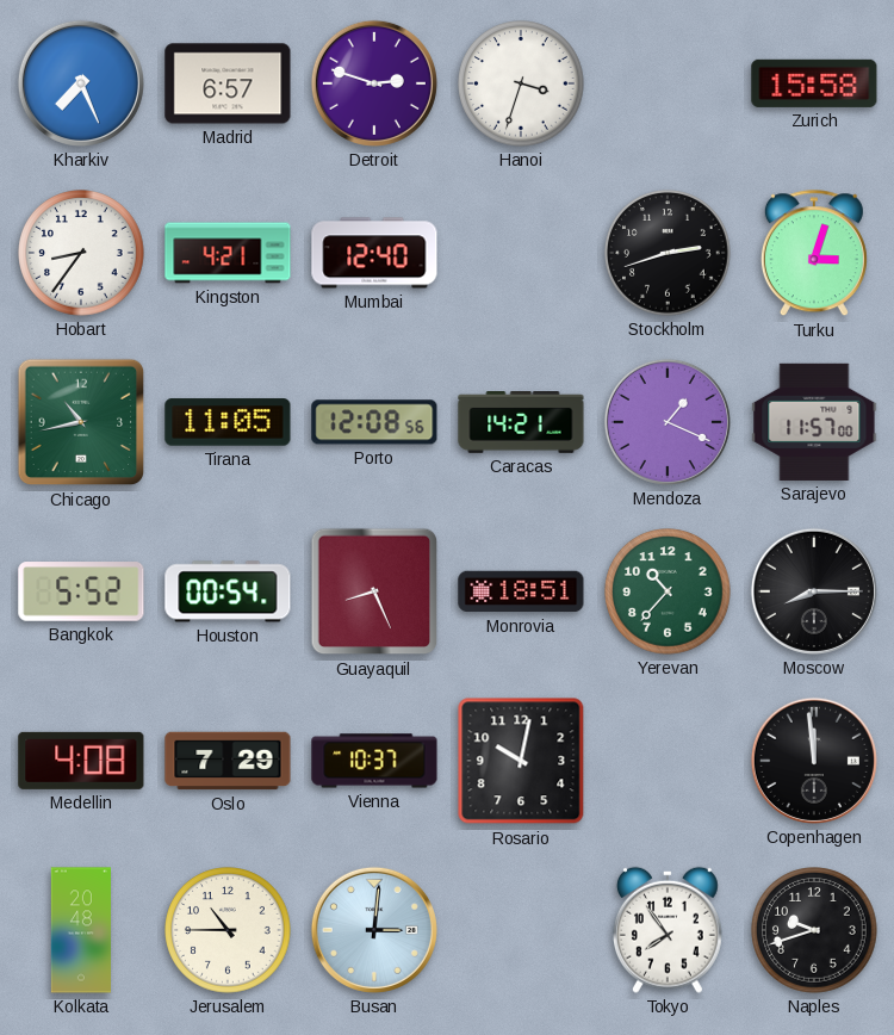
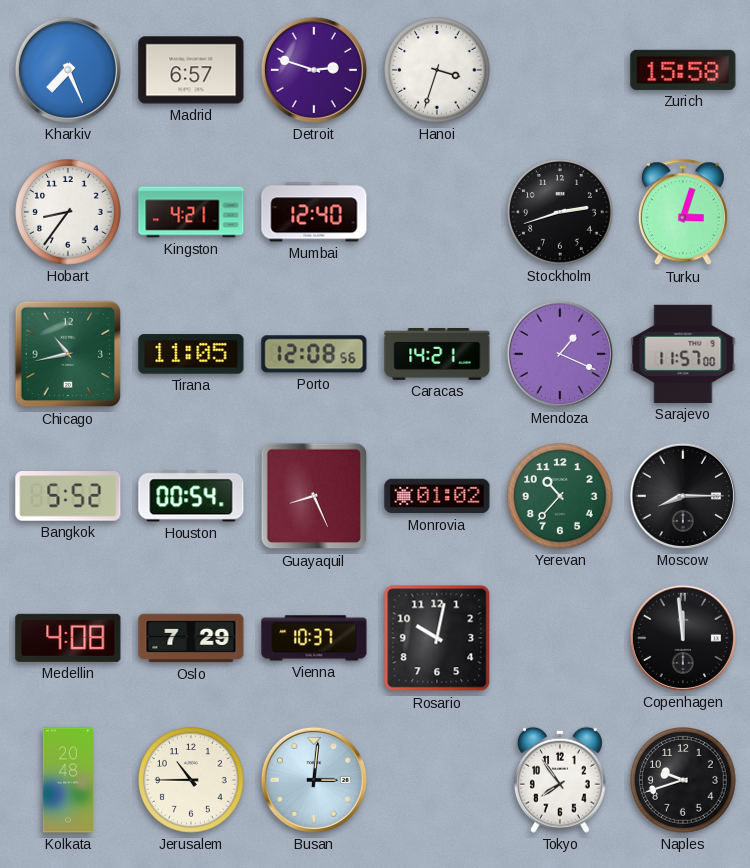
Monrovia: 18:51 -> 01:02
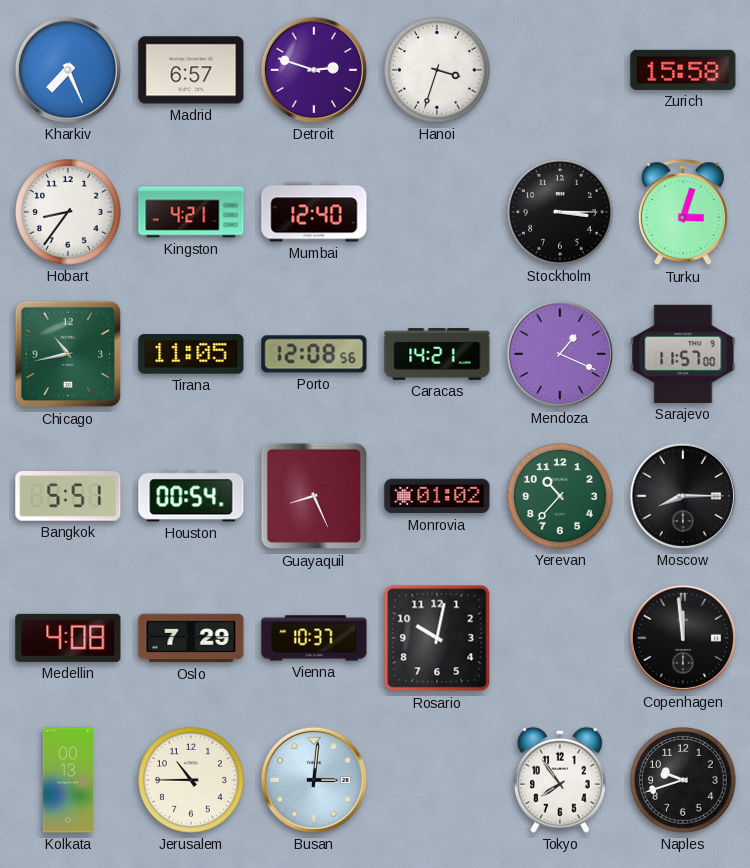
Stockholm: 2:42 -> 3:15
Bangkok: 5:52 -> 5:51
Kolkata: 20:48 -> 00:13
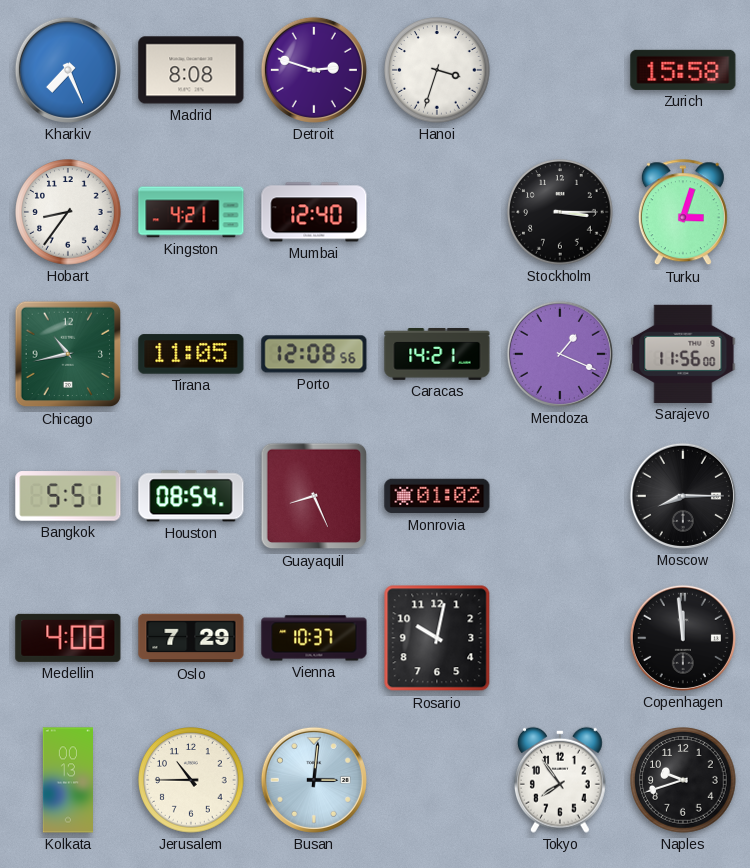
Madrid: 6:57 -> 8:08
Sarajevo: 11:57 -> 11:56
Houston: 00:54 -> 08:54
Yerevan: 10:37 -> none
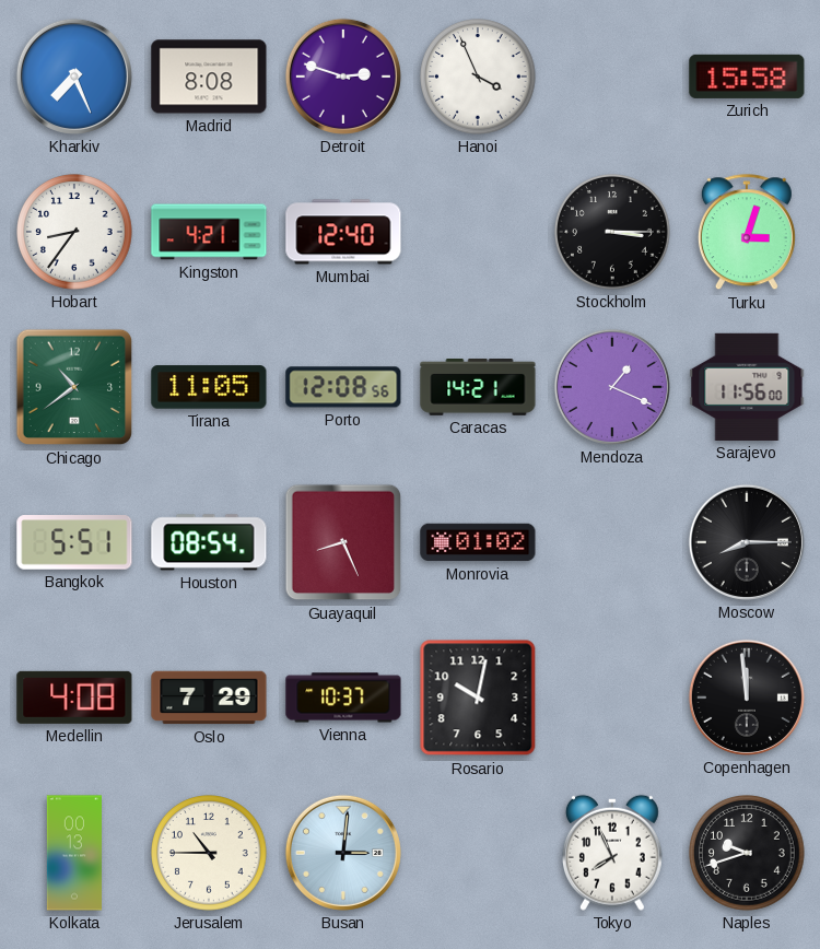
Hanoi: 3:33 -> 3:56
Chicago: 10:43 -> 10:39
Tokyo: 7:54 -> 7:56
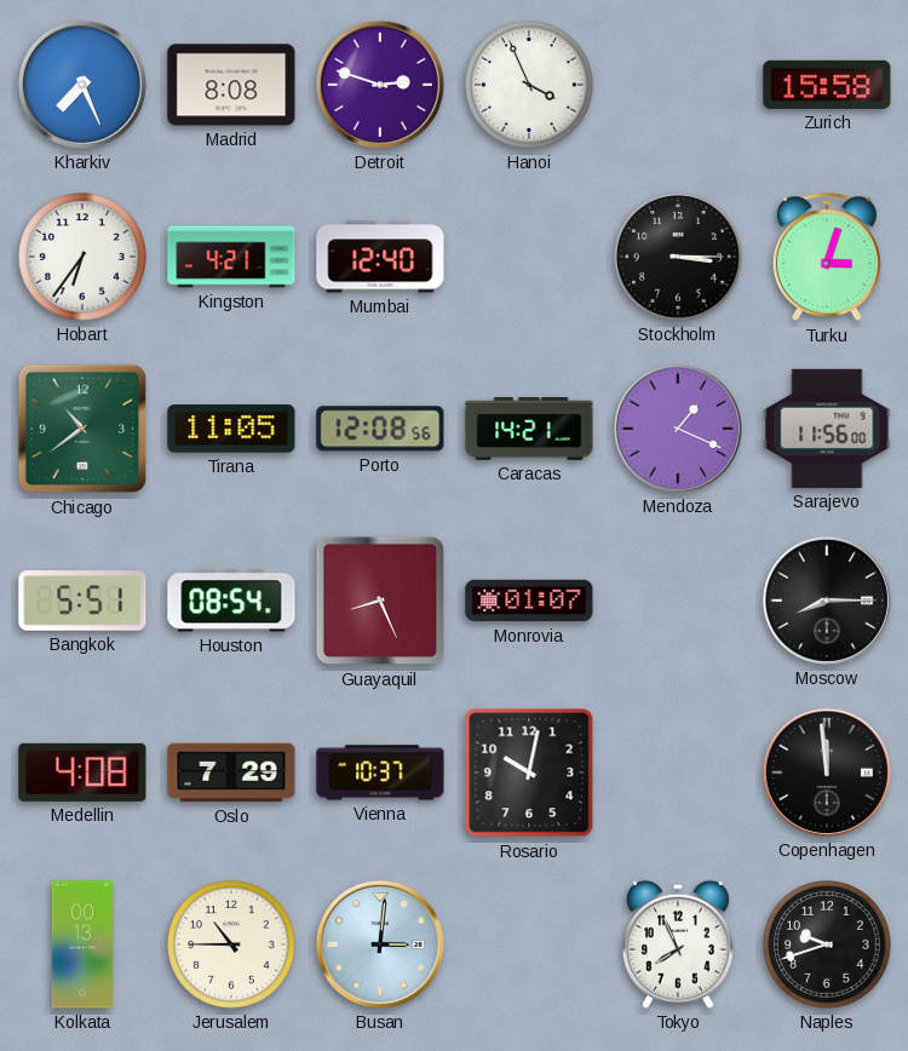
Hobart: 8:36 -> 6:36
Monrovia: 01:02 -> 01:07
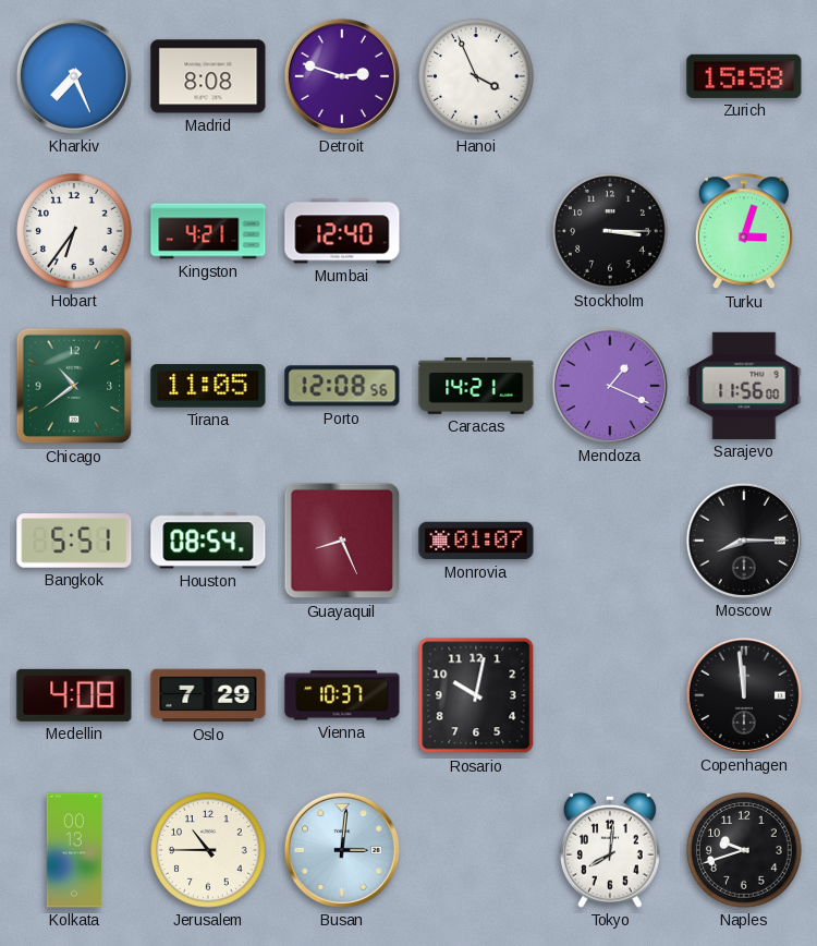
Tokyo: 7:56 -> 8:01
